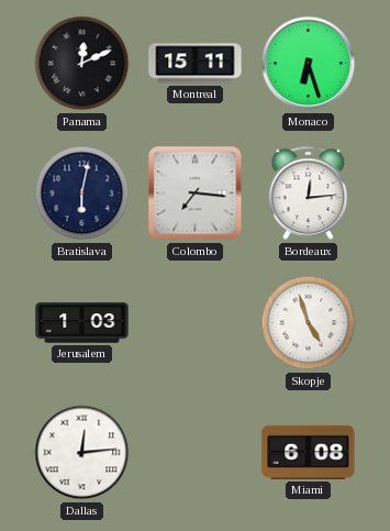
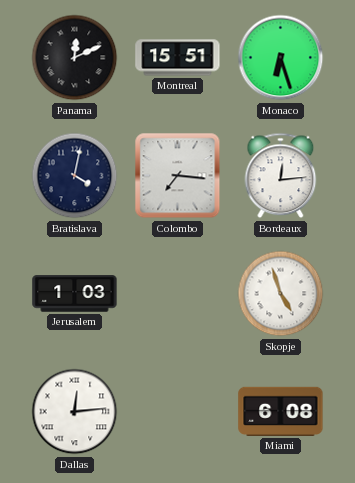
Montreal: 15:11 -> 15:51
Bratislava: 6:02 -> 4:02
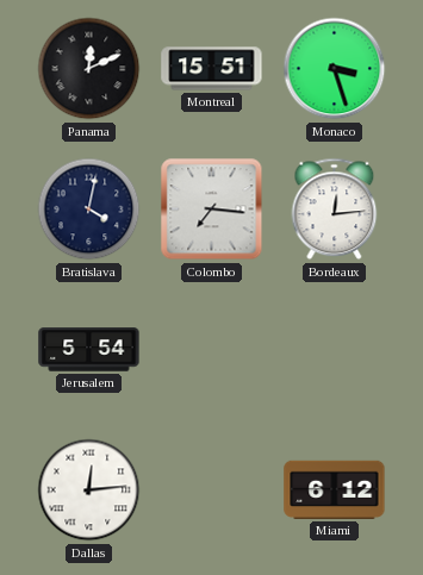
Monaco: 6:27 -> 3:27
Jerusalem: 1:03 -> 5:54
Skopje: 4:57 -> none
Miami: 6:08 -> 6:12
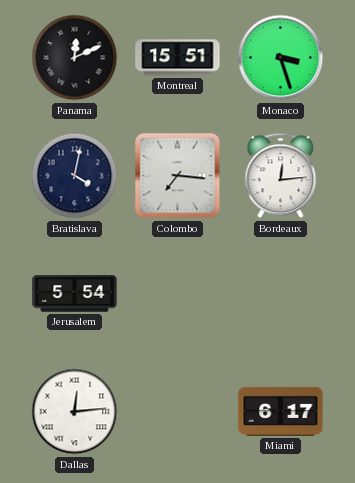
Miami: 6:12 -> 6:17
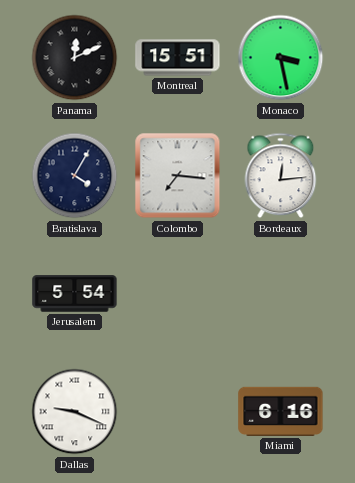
Monaco: 3:27 -> 3:28
Bratislava: 4:02 -> 4:05
Dallas: 12:14 -> 9:19
Miami: 6:17 -> 6:16
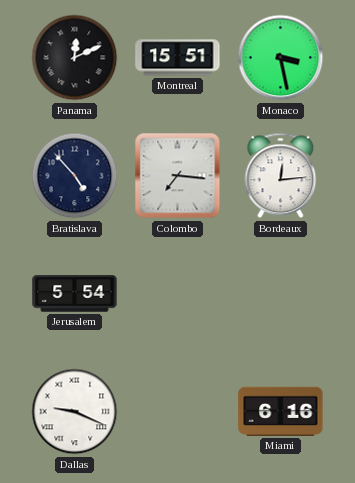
Bratislava: 4:05 -> 4:53
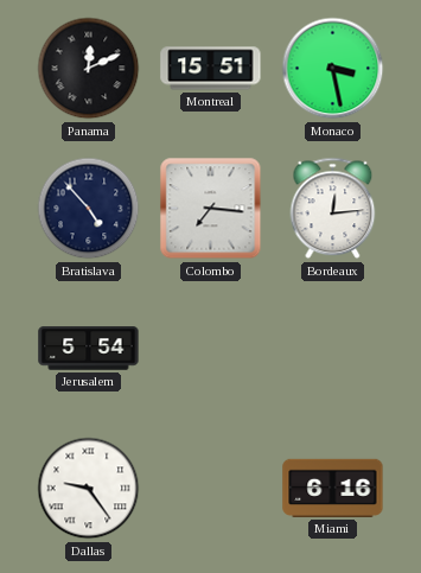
Dallas: 9:19 -> 9:24
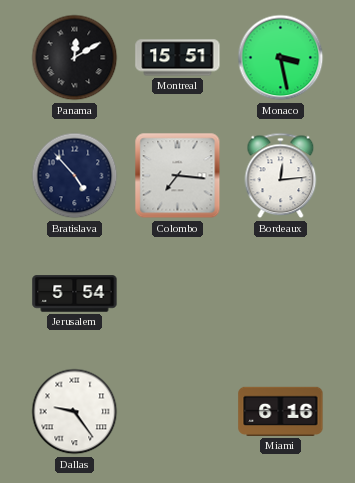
Panama: 12:11 -> 12:10
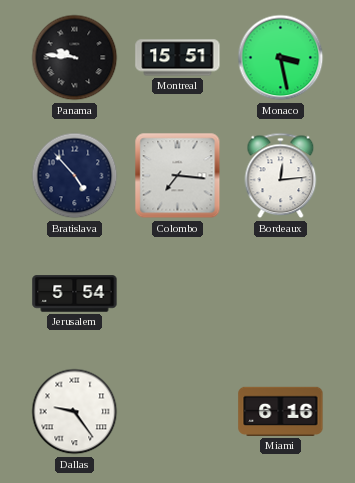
Panama: 12:10 -> 9:46
